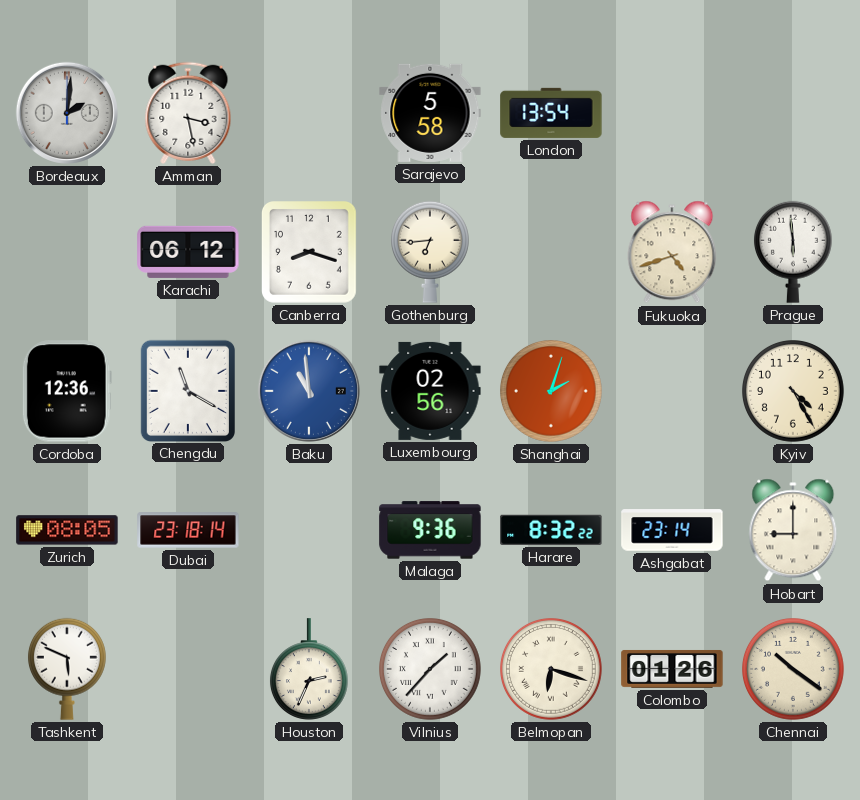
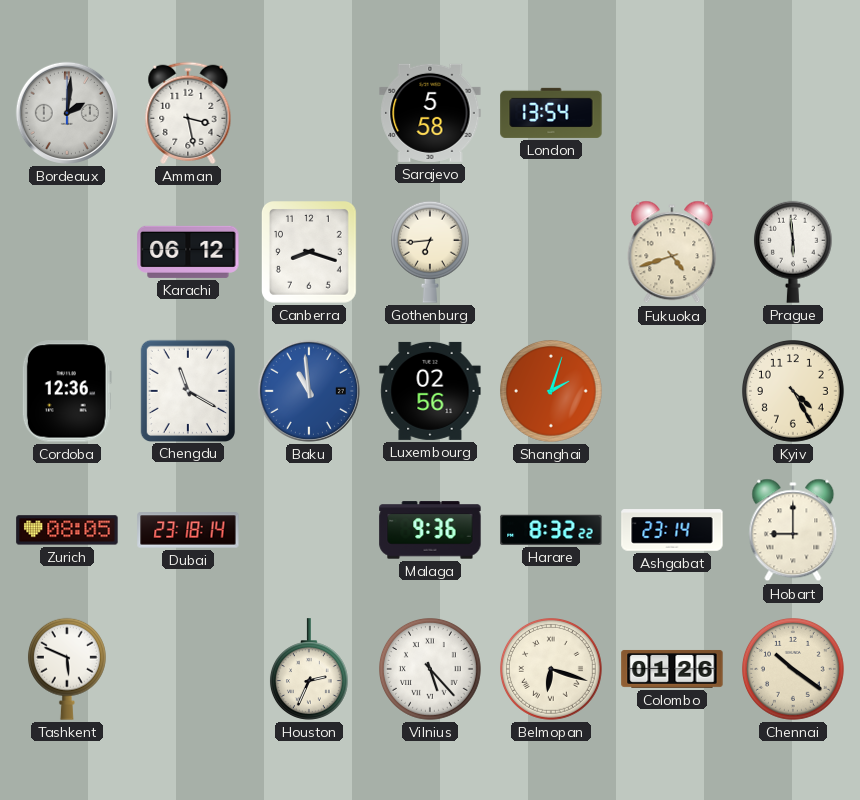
Vilnius: 1:37 -> 5:23
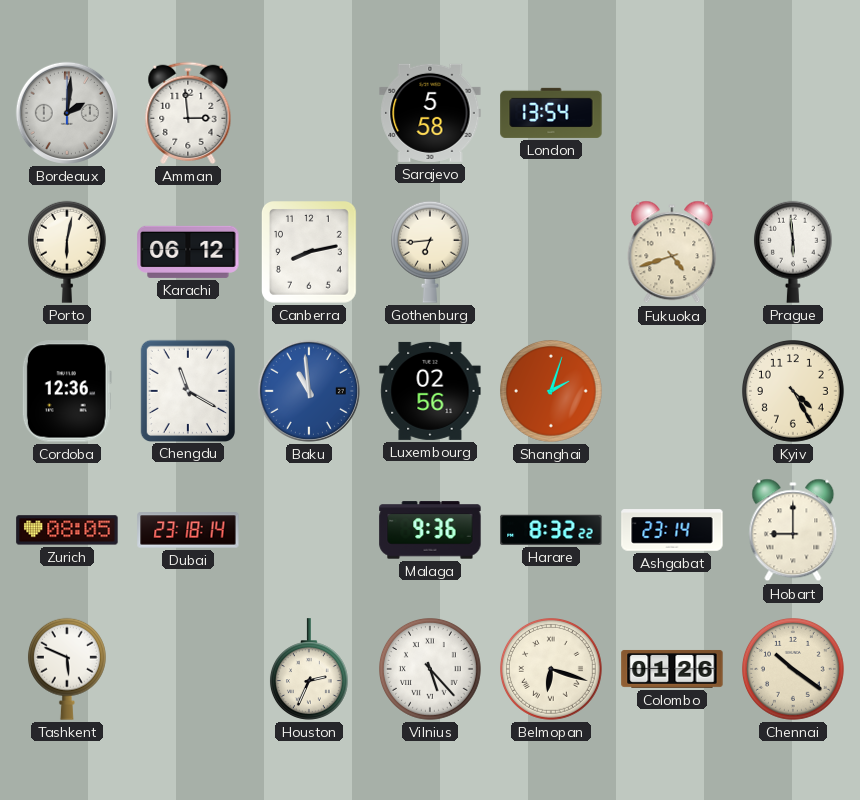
Amman: 3:28 -> 2:59
Porto: none -> 6:02
Canberra: 8:18 -> 8:13
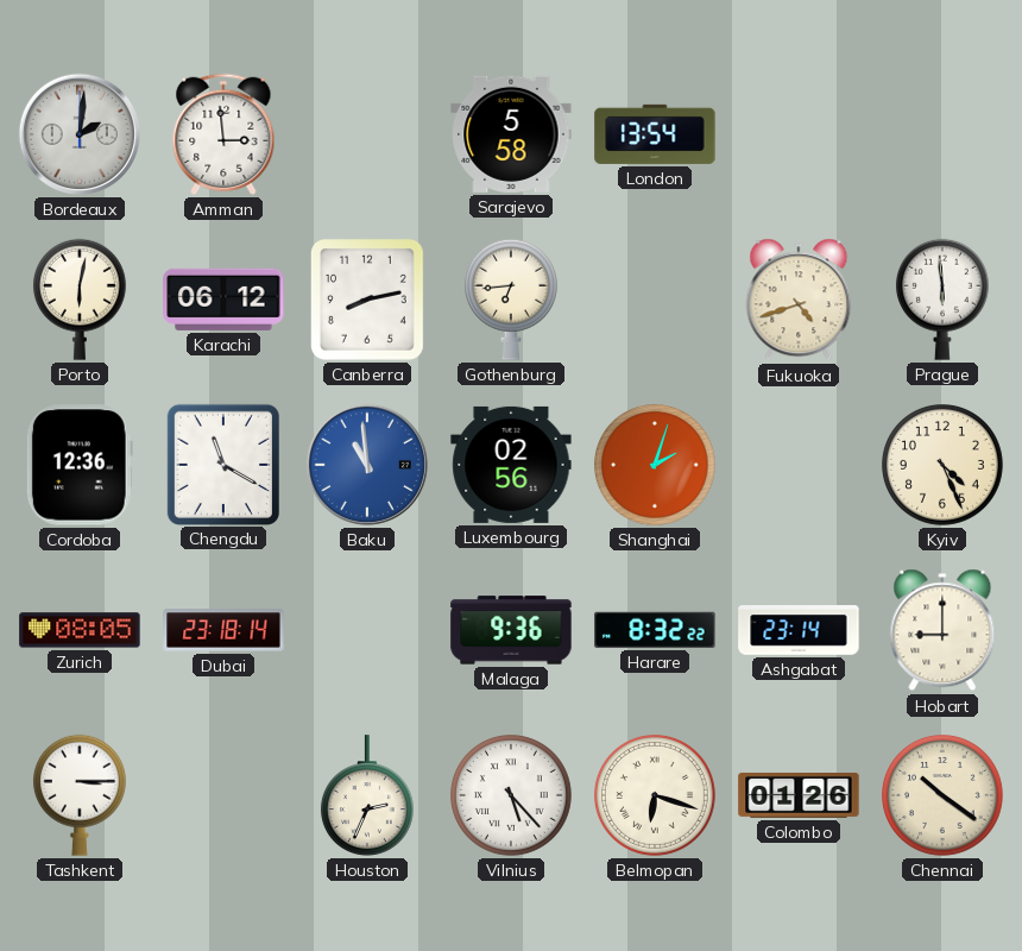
Kyiv: 4:25 -> 4:26
Tashkent: 5:49 -> 3:15
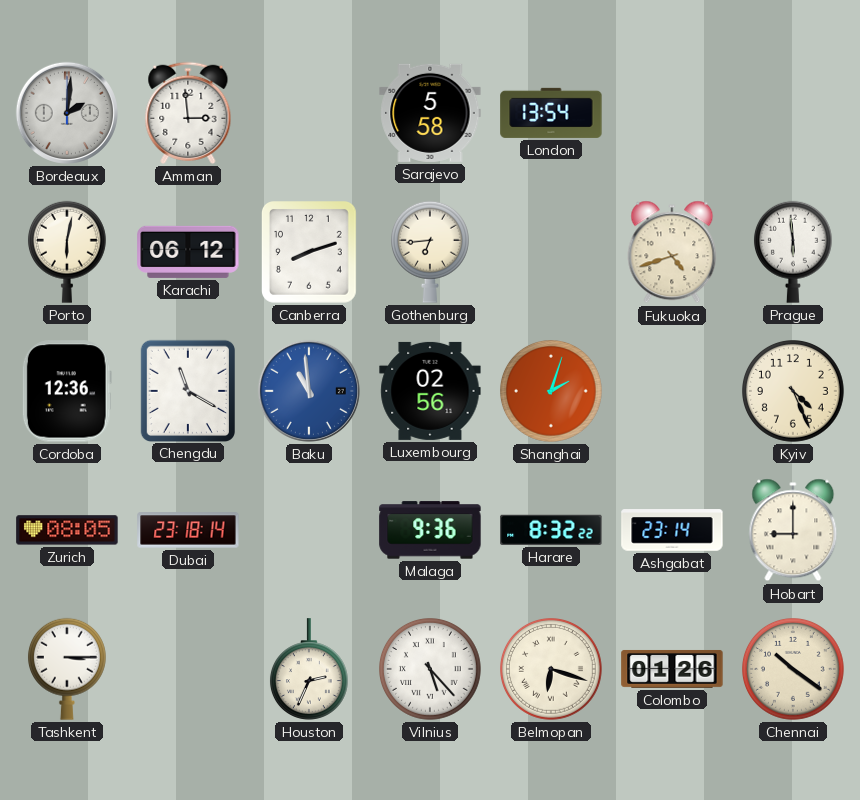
Canberra: 8:13 -> 8:12
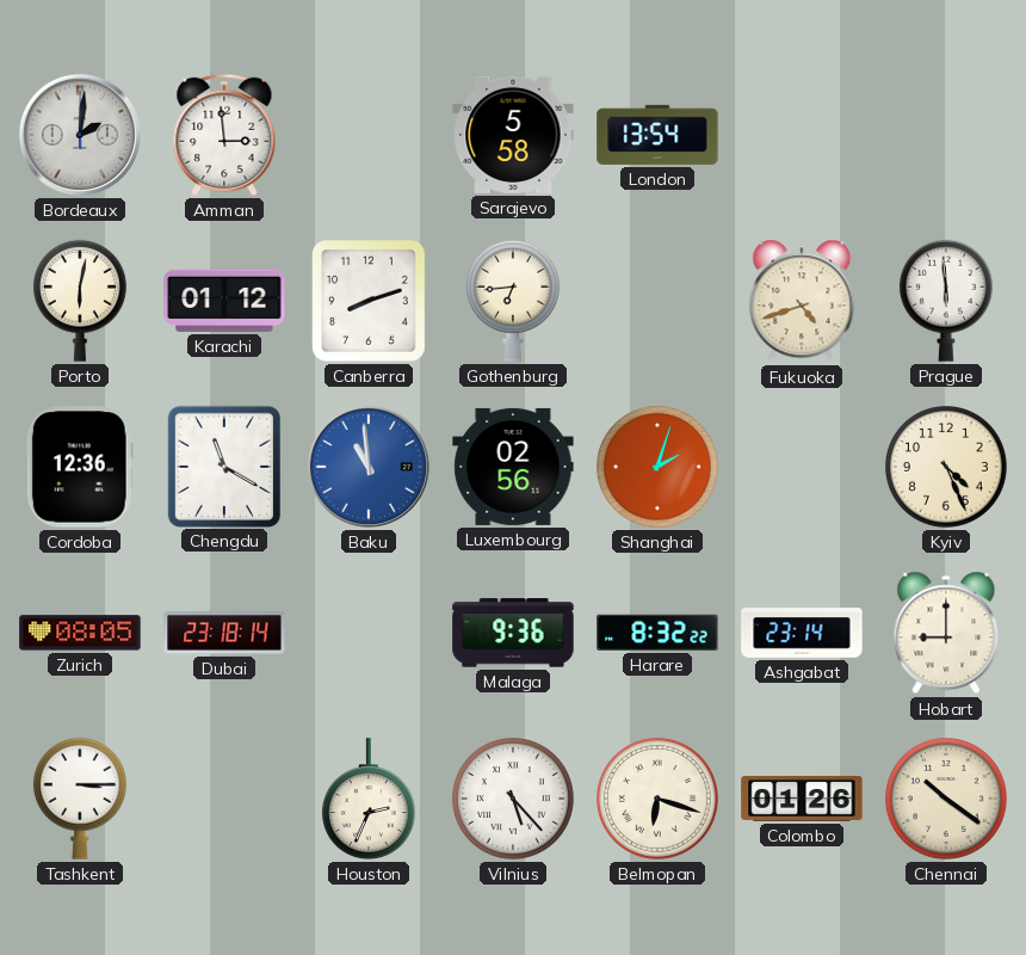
Karachi: 06:12 -> 01:12
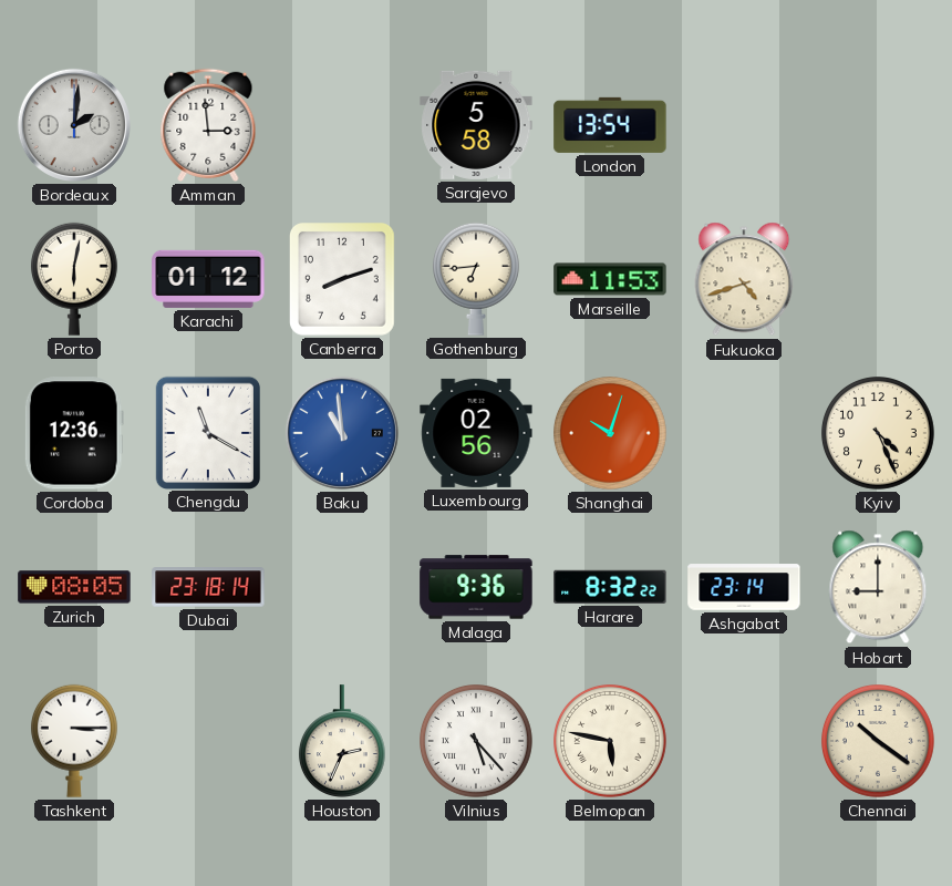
Marseille: none -> 11:53
Prague: 5:59 -> none
Shanghai: 2:03 -> 10:03
Belmopan: 6:18 -> 5:47
Colombo: 01:26 -> none
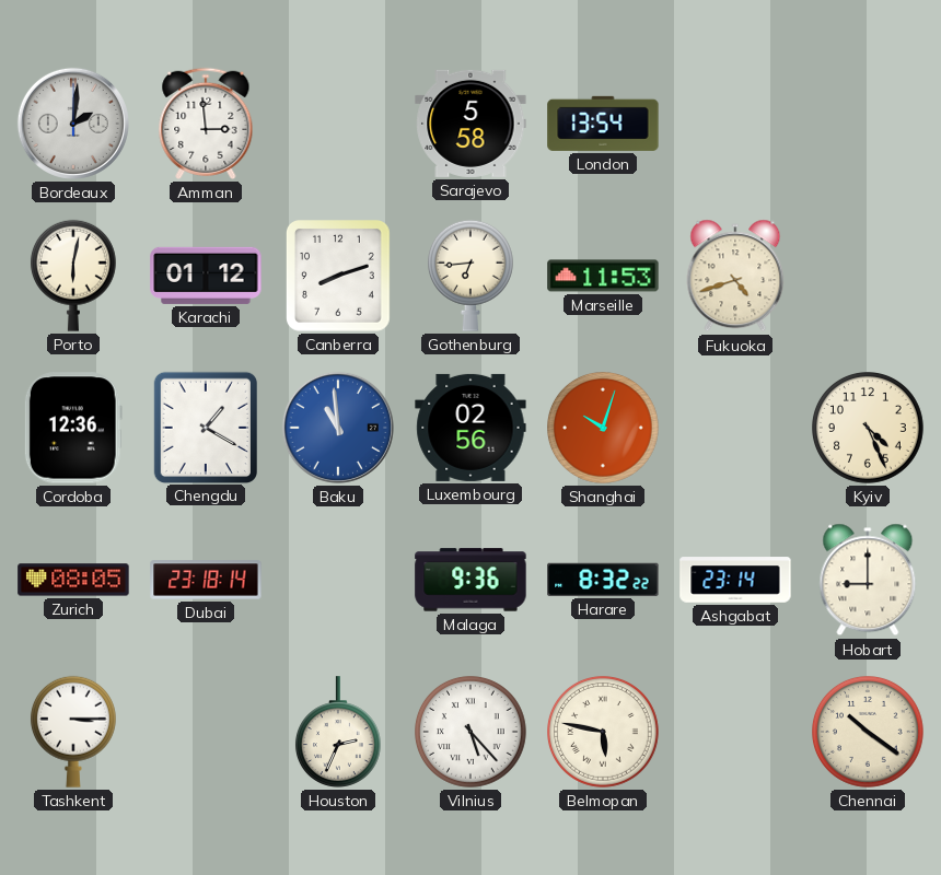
Chengdu: 11:20 -> 1:20
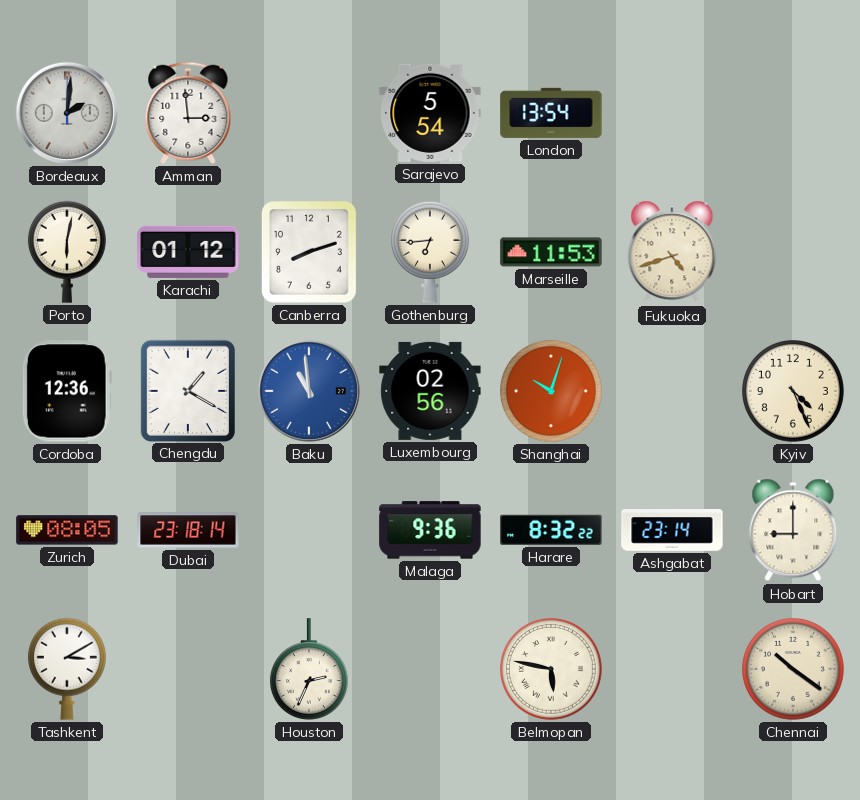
Sarajevo: 5:58 -> 5:54
Tashkent: 3:15 -> 3:10
Vilnius: 5:23 -> none
